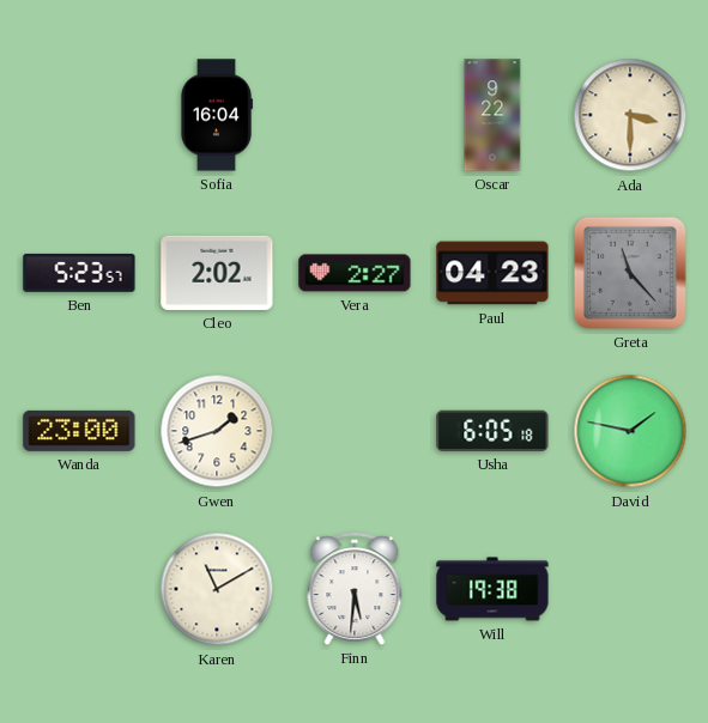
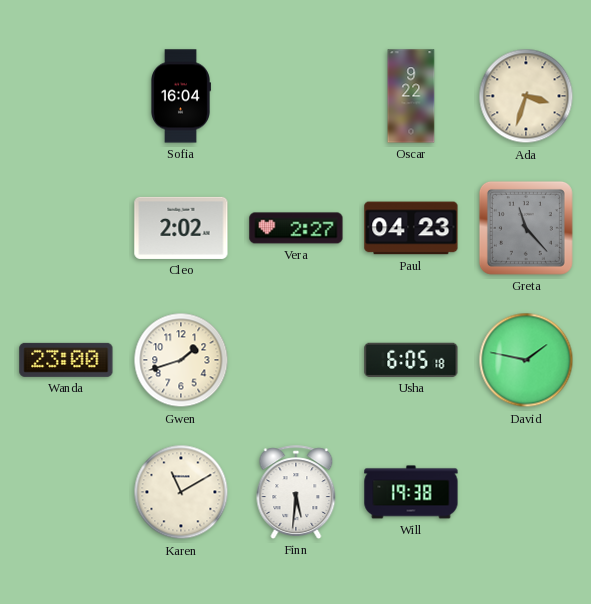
Ada: 3:30 -> 3:33
Ben: 5:23 -> none
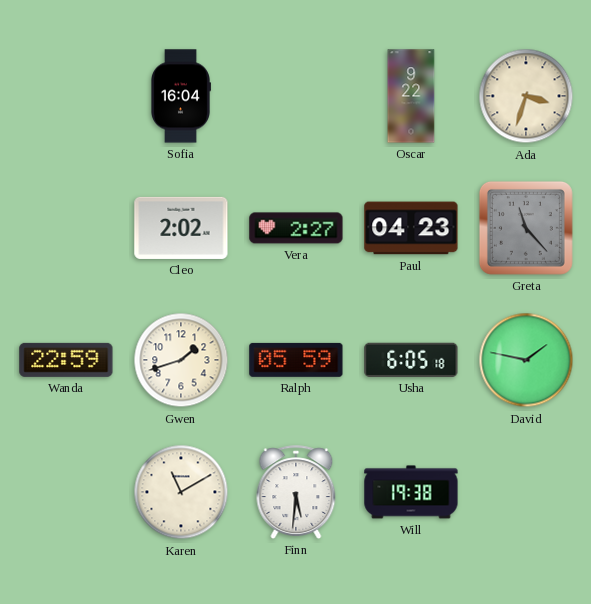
Wanda: 23:00 -> 22:59
Ralph: none -> 05:59
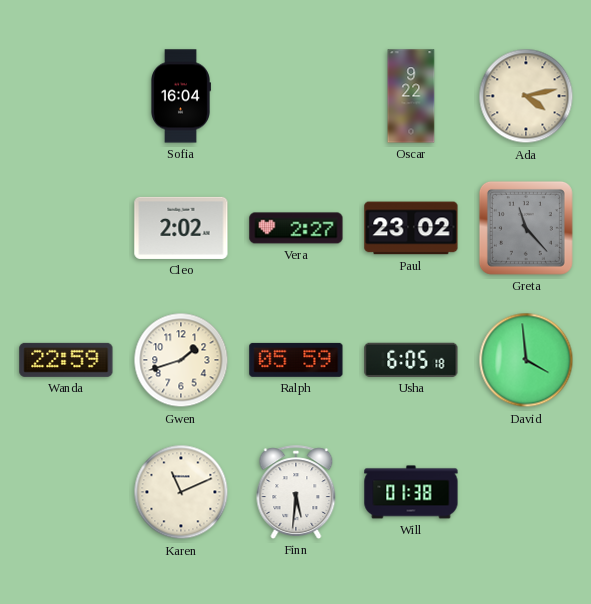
Ada: 3:33 -> 4:13
Paul: 04:23 -> 23:02
David: 1:47 -> 3:59
Karen: 11:10 -> 11:11
Will: 19:38 -> 01:38
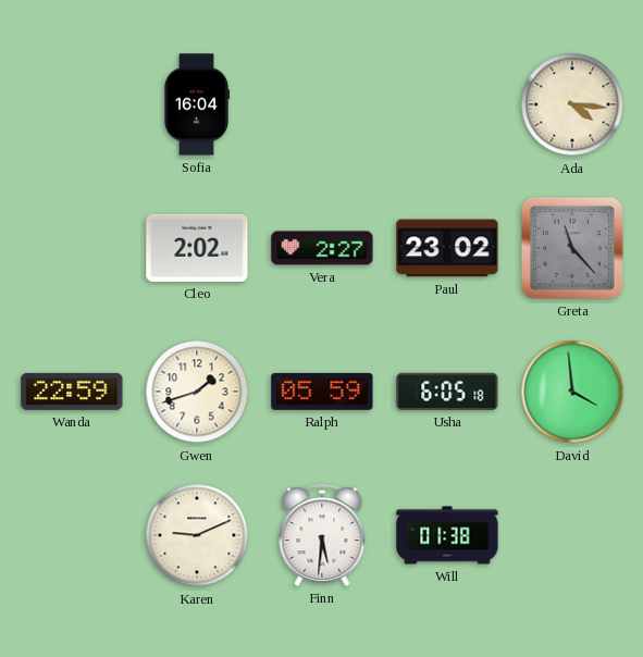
Oscar: 9:22 -> none
Ada: 4:13 -> 4:16
Karen: 11:11 -> 9:11
